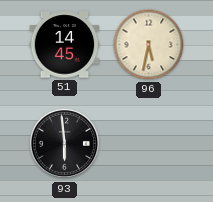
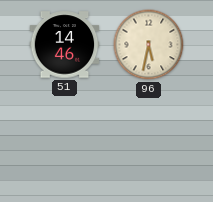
51: 14:45 -> 14:46
93: 5:59 -> none
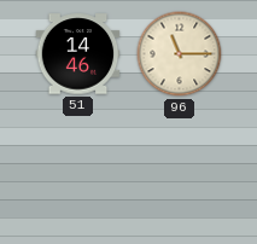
96: 5:32 -> 11:15
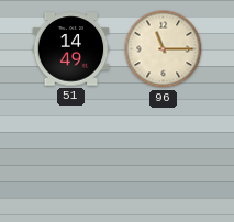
51: 14:46 -> 14:49
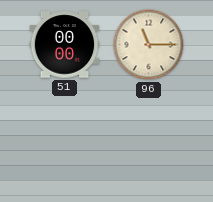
51: 14:49 -> 00:00
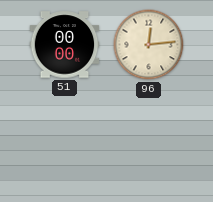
96: 11:15 -> 12:14
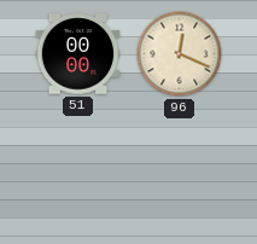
96: 12:14 -> 12:19
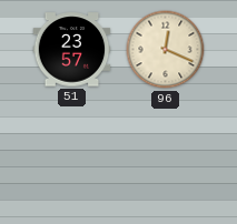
51: 00:00 -> 23:57
